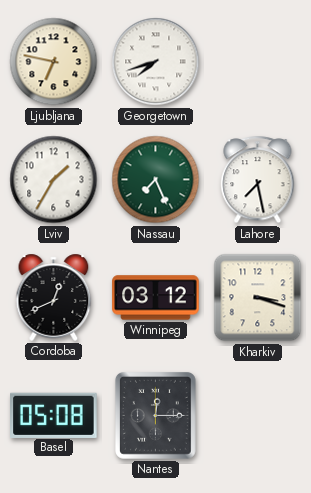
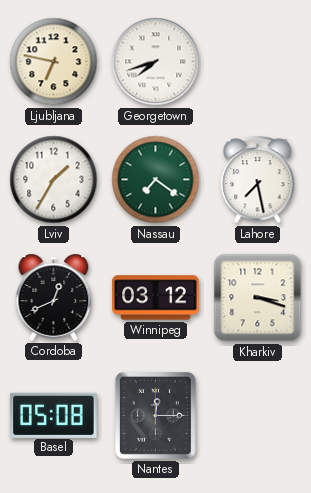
Nassau: 7:26 -> 7:21
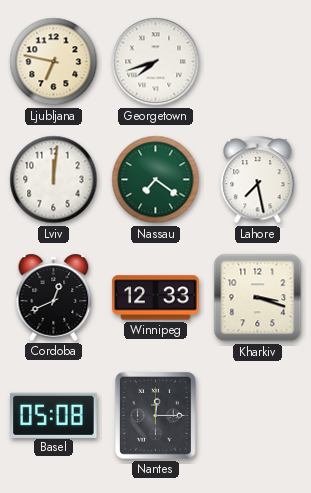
Lviv: 1:35 -> 12:01
Winnipeg: 03:12 -> 12:33
